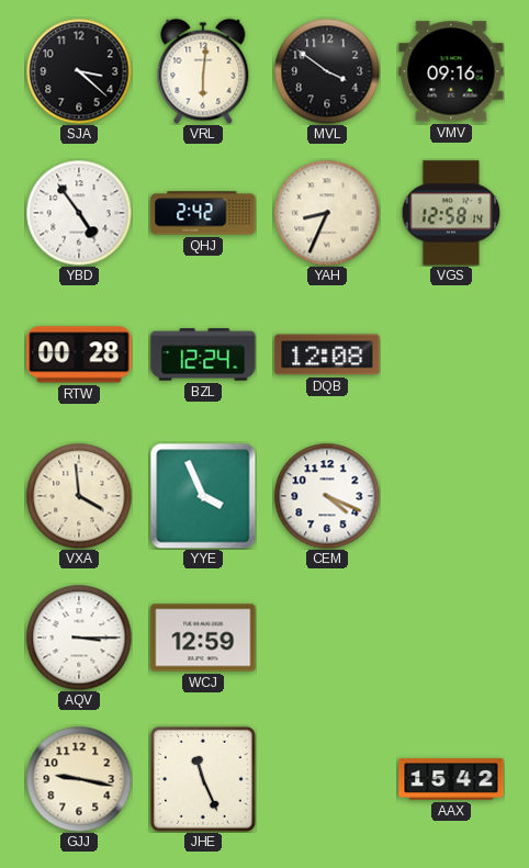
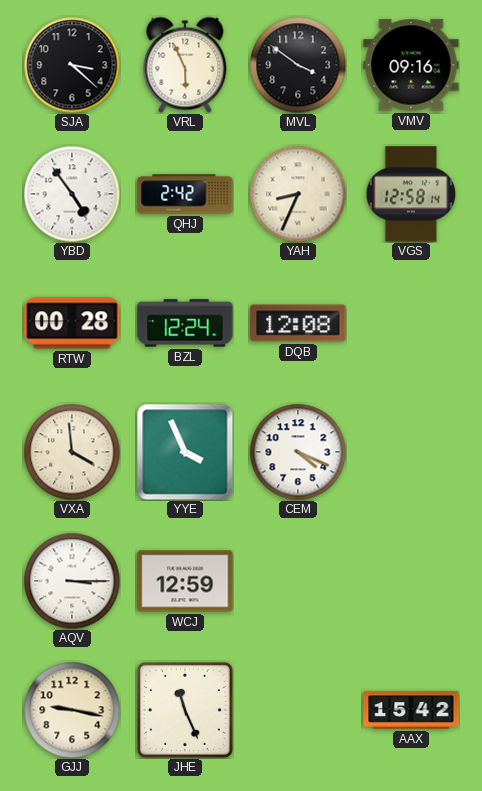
VRL: 6:01 -> 5:56
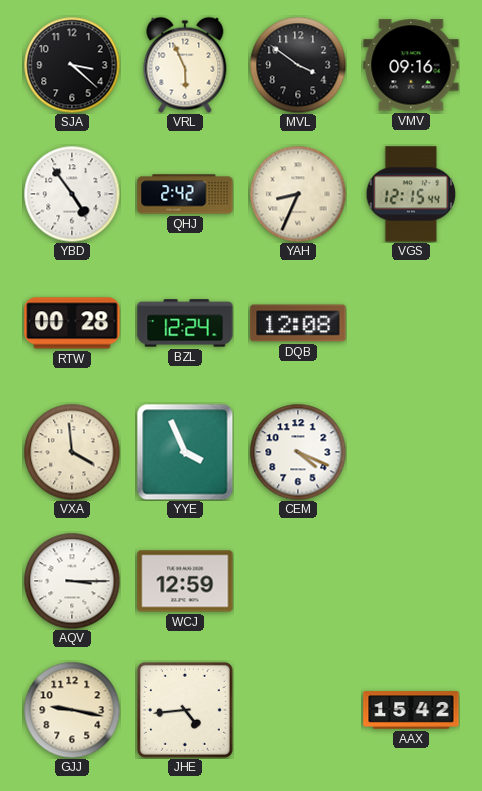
VGS: 12:58 -> 12:15
JHE: 11:26 -> 4:44
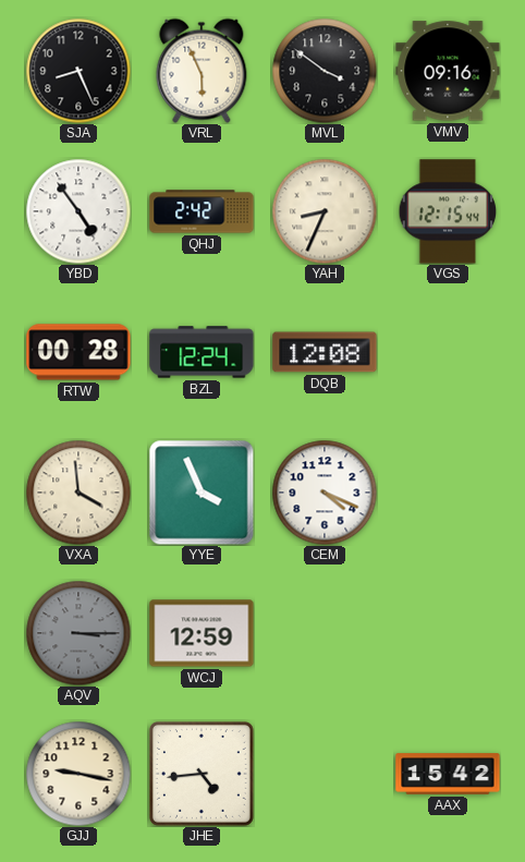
SJA: 3:22 -> 8:26
AQV dial: white -> grey
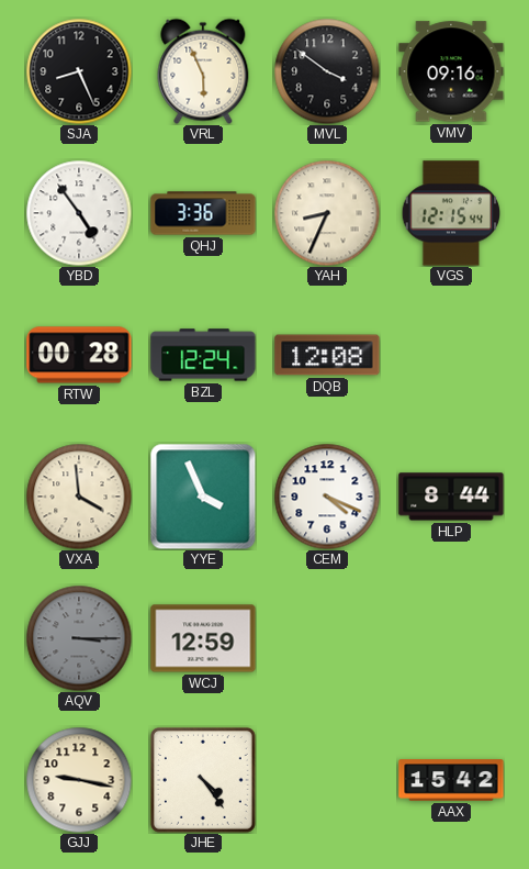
QHJ: 2:42 -> 3:36
HLP: none -> 8:44
JHE: 4:44 -> 4:24
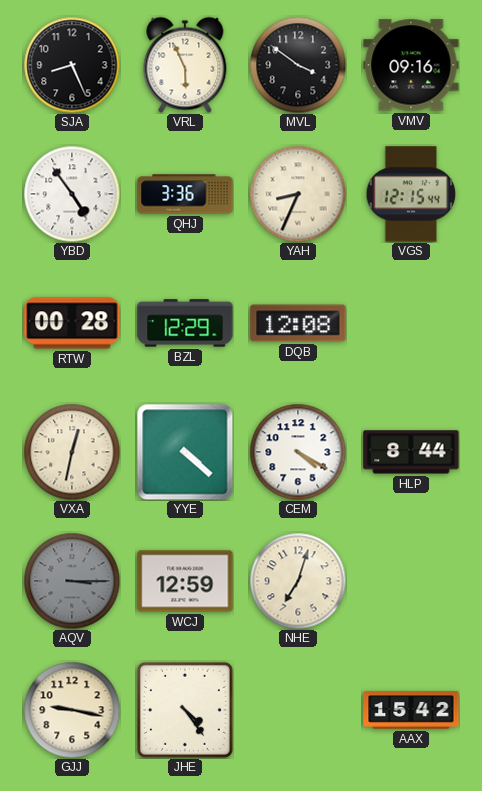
BZL: 12:24 -> 12:29
VXA: 3:59 -> 12:32
YYE: 3:56 -> 4:22
CEM: 4:19 -> 4:20
NHE: none -> 7:03
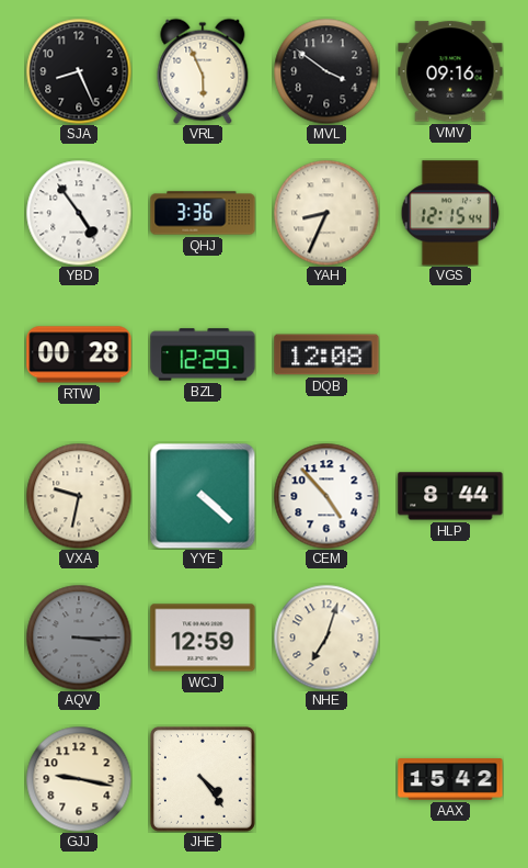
VXA: 12:32 -> 9:32
CEM: 4:20 -> 4:53
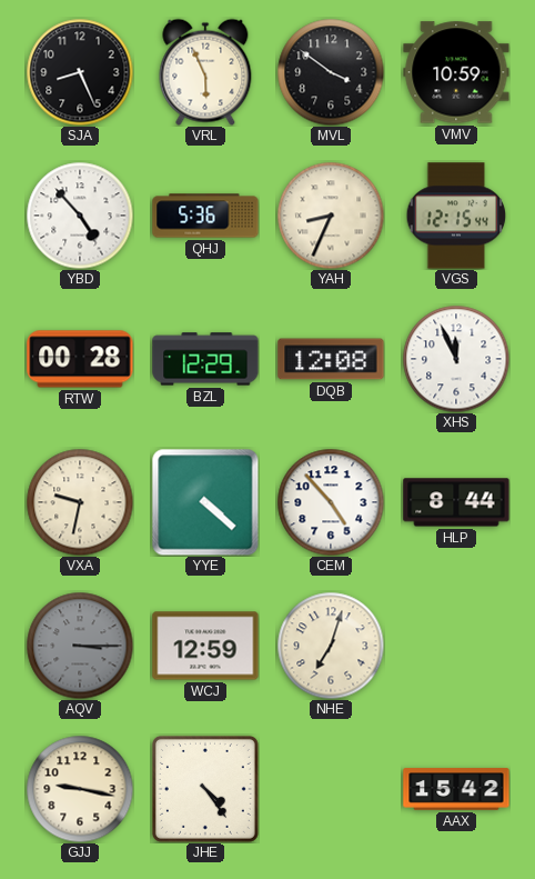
VMV: 09:16 -> 10:59
YBD: 4:54 -> 4:53
QHJ: 3:36 -> 5:36
XHS: none -> 11:56
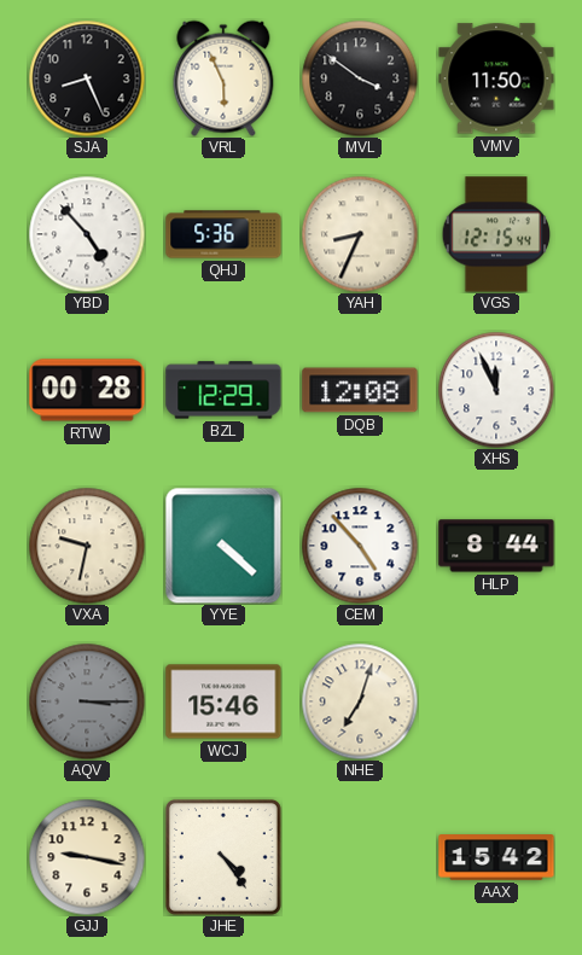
VMV: 10:59 -> 11:50
WCJ: 12:59 -> 15:46
